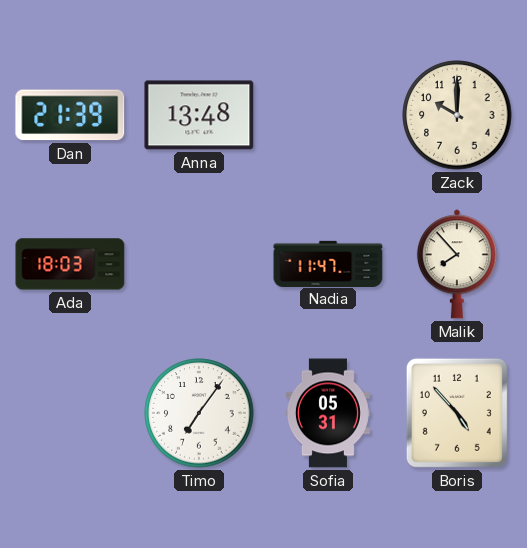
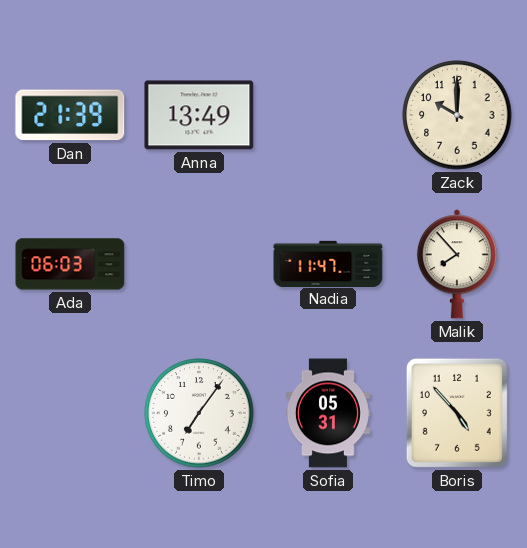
Anna: 13:48 -> 13:49
Ada: 18:03 -> 06:03
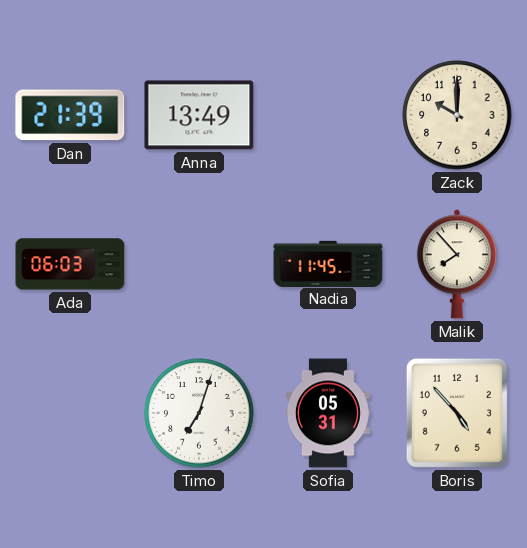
Nadia: 11:47 -> 11:45
Timo: 7:06 -> 7:03
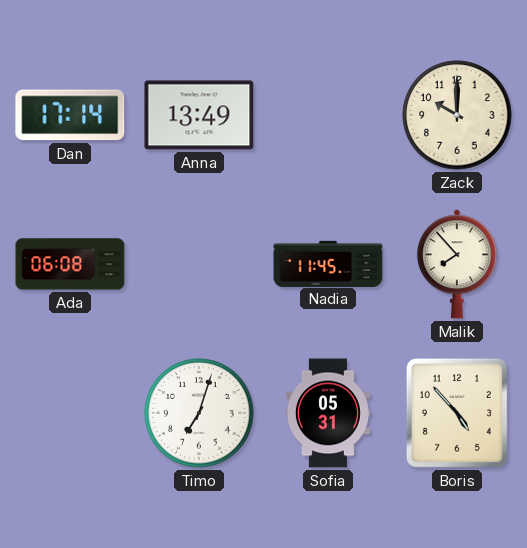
Dan: 21:39 -> 17:14
Ada: 06:03 -> 06:08
